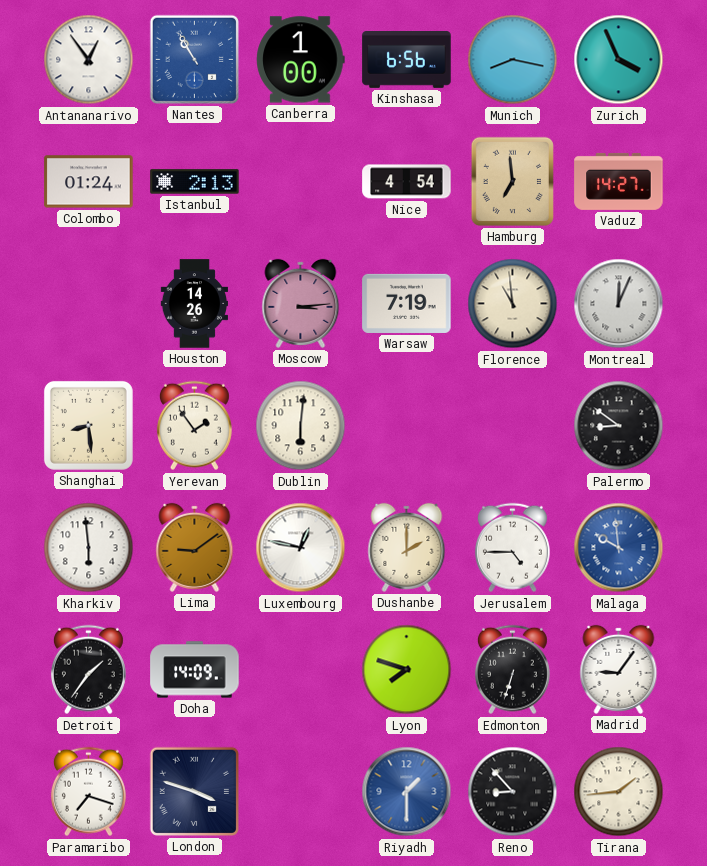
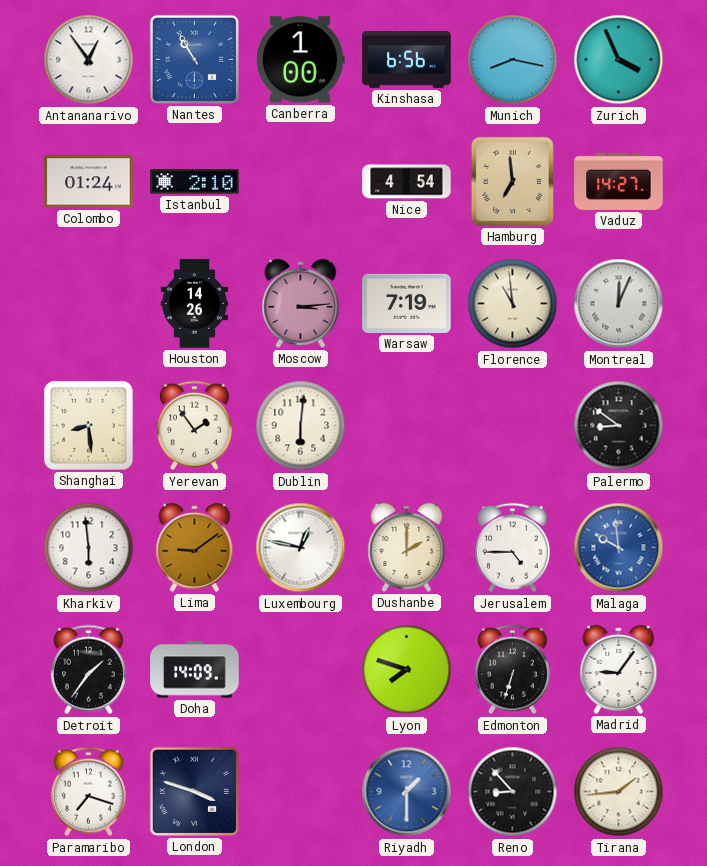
Istanbul: 2:13 -> 2:10
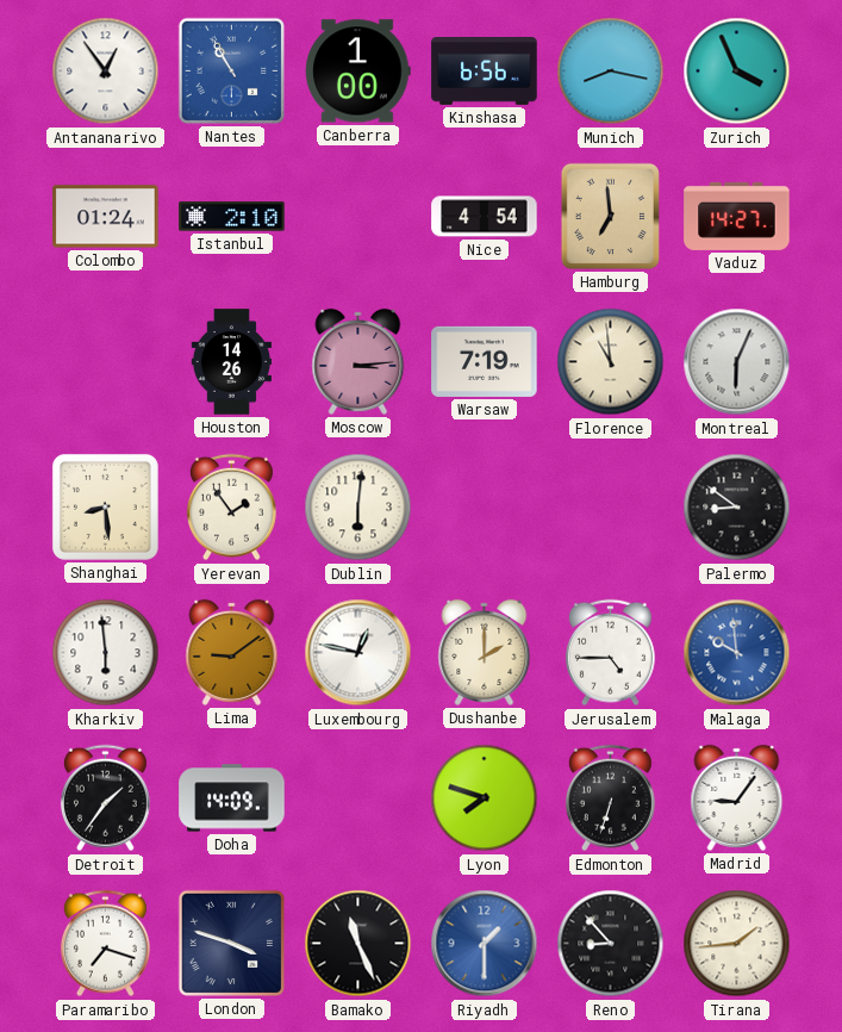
Montreal: 12:04 -> 6:04
Bamako: none -> 11:26
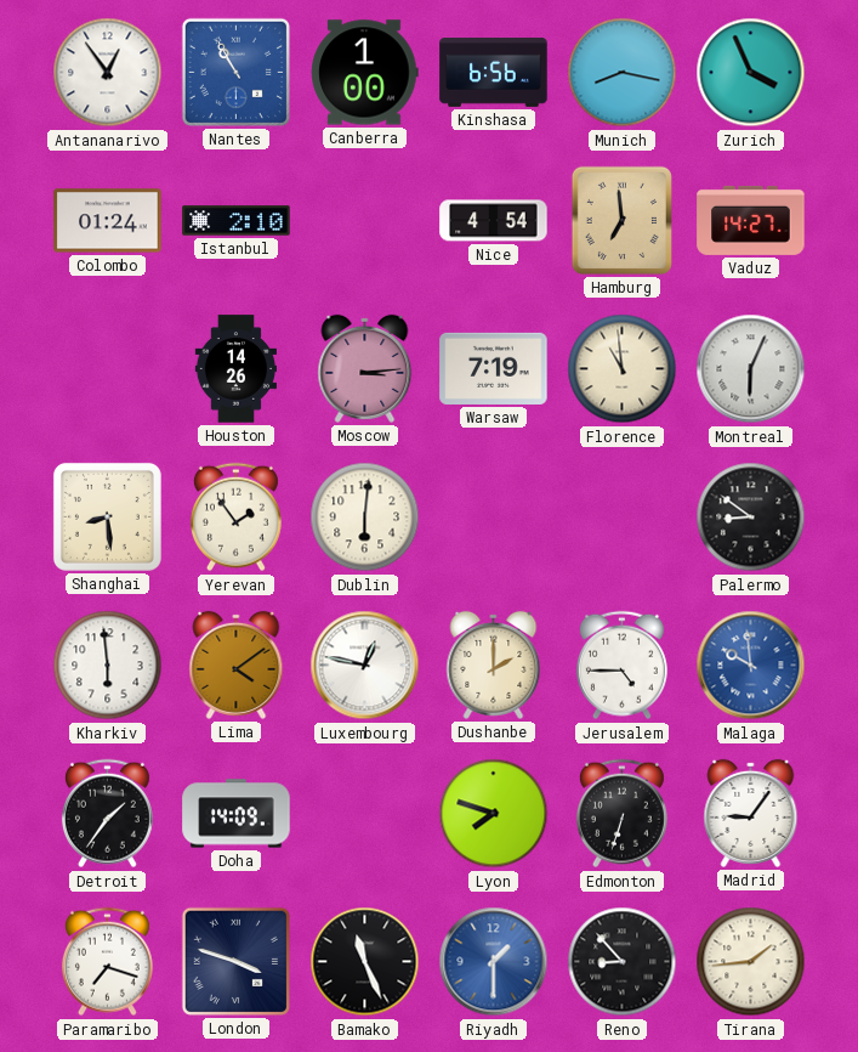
Lima: 9:09 -> 4:09
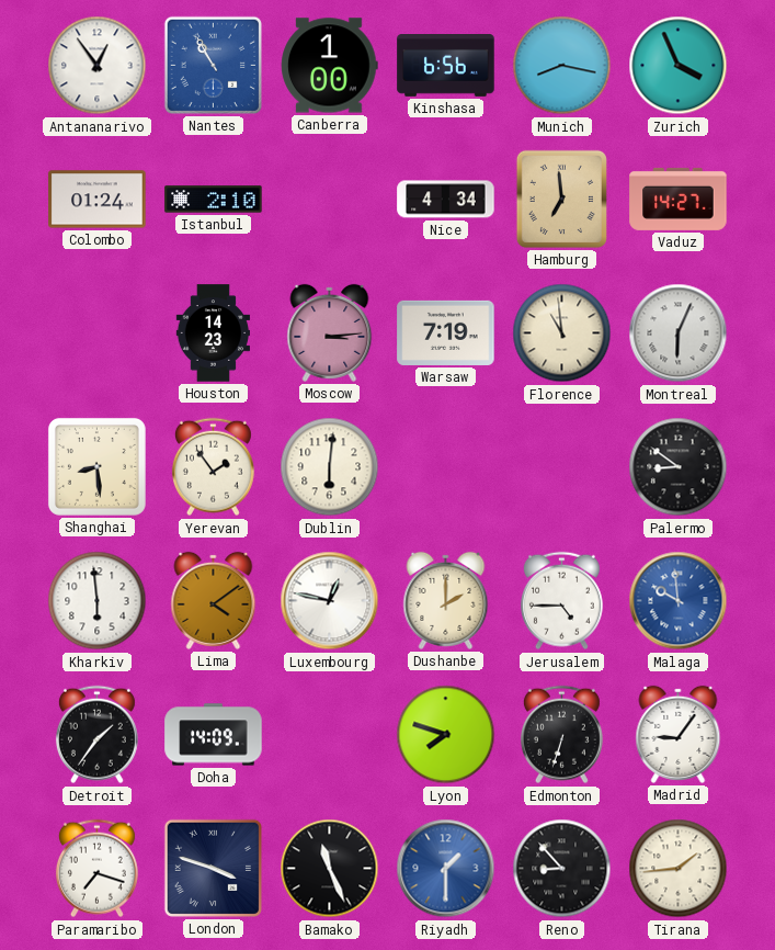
Nice: 4:54 -> 4:34
Houston: 14:26 -> 14:23
